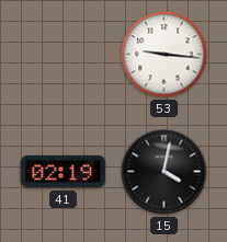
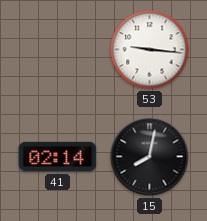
41: 02:19 -> 02:14
15: 4:02 -> 8:02
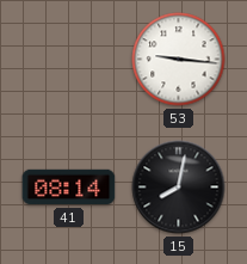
41: 02:14 -> 08:14
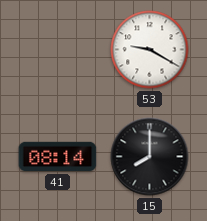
53: 9:16 -> 9:20
15: 8:02 -> 8:00
